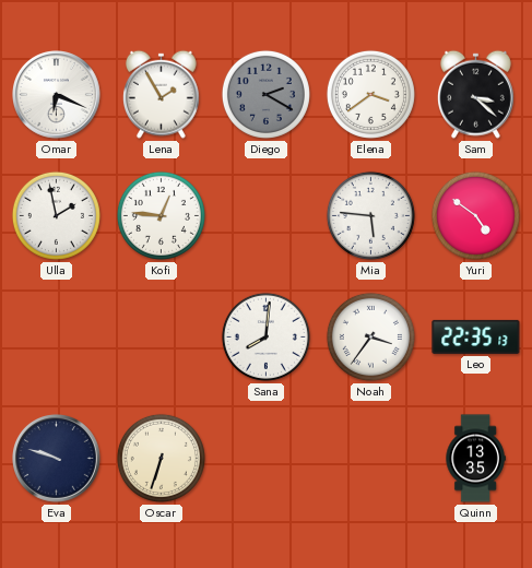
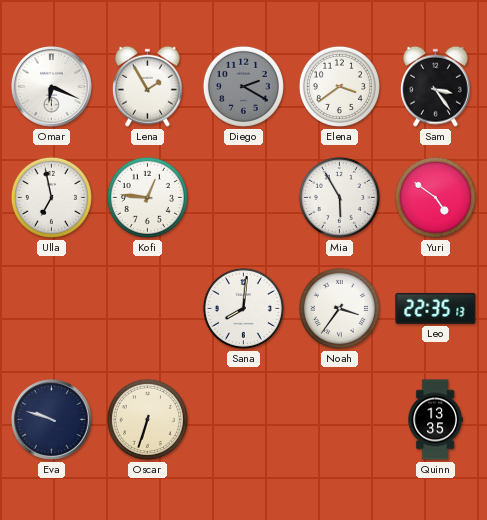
Sam: 3:22 -> 3:24
Ulla: 1:58 -> 6:58
Mia: 5:46 -> 5:55
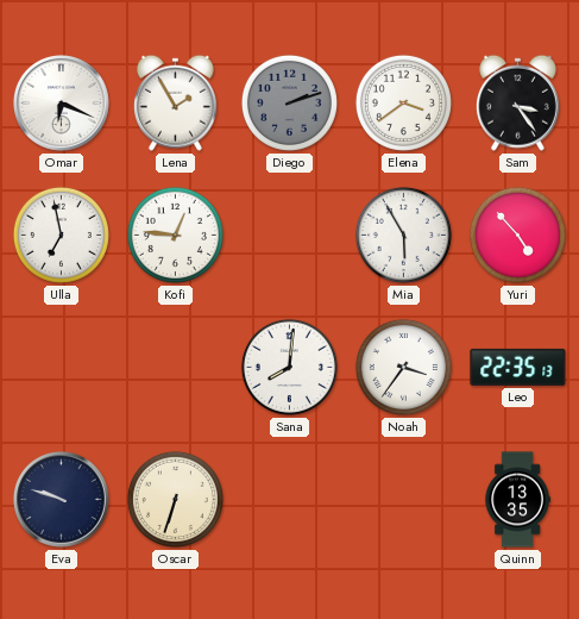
Diego: 2:20 -> 2:12
Yuri: 4:51 -> 4:53
